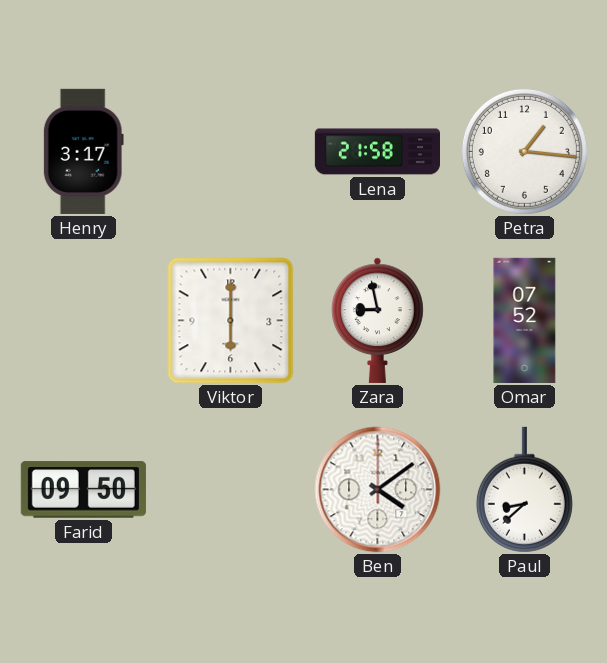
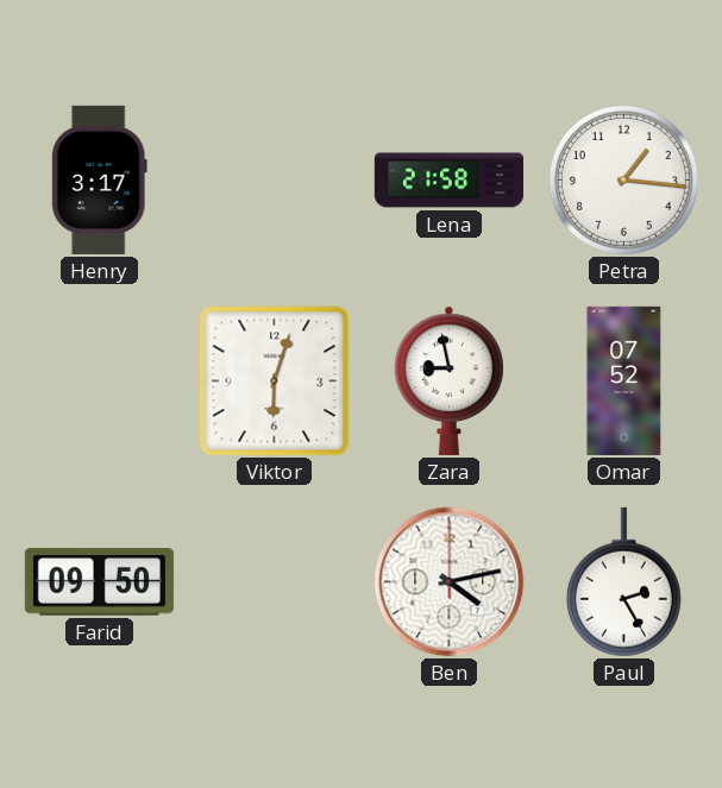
Viktor: 6:00 -> 6:03
Ben: 4:09 -> 4:13
Paul: 8:38 -> 2:25
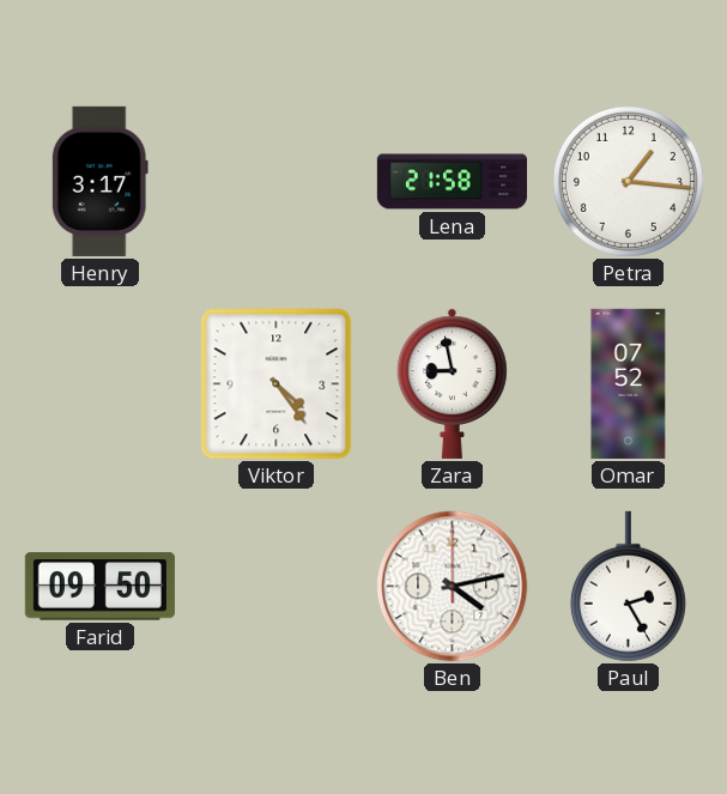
Viktor: 6:03 -> 4:24
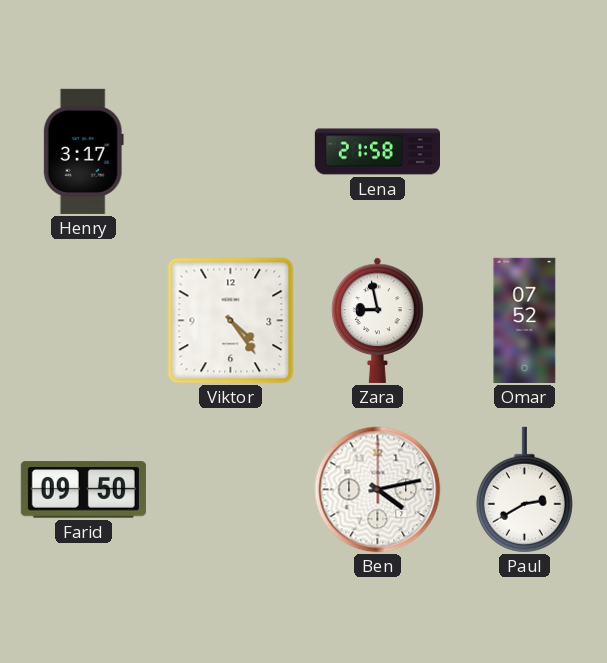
Petra: 1:16 -> none
Paul: 2:25 -> 2:40
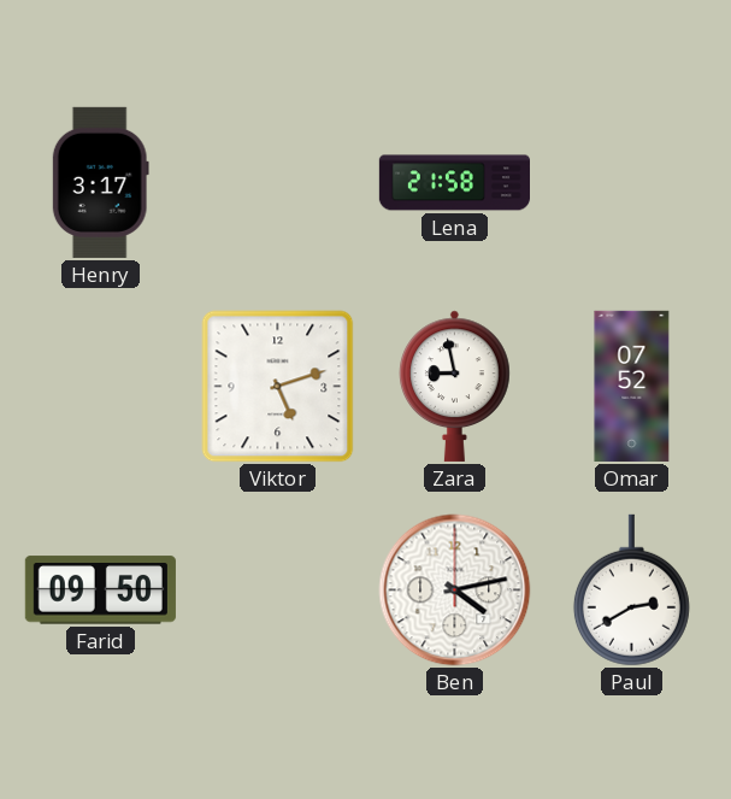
Viktor: 4:24 -> 5:12
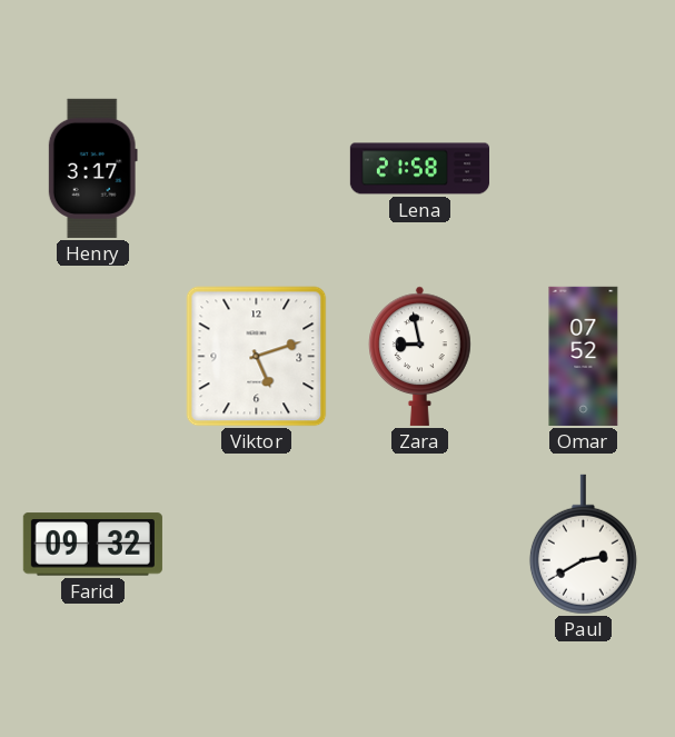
Farid: 09:50 -> 09:32
Ben: 4:13 -> none
